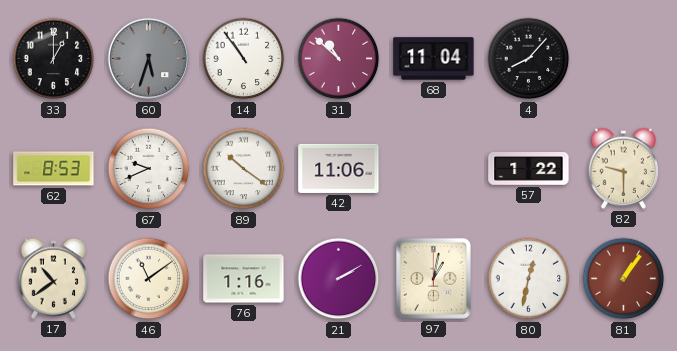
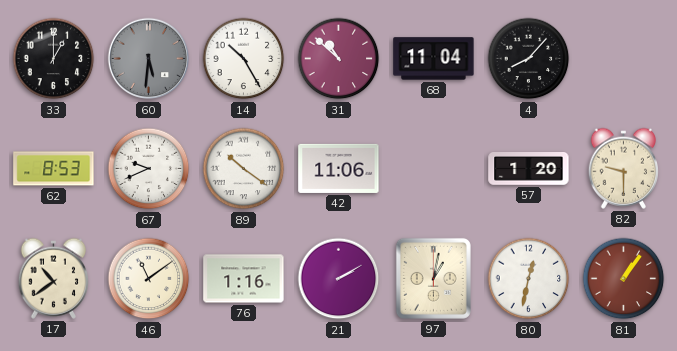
60: 5:33 -> 5:31
14: 10:54 -> 10:25
57: 1:22 -> 1:20
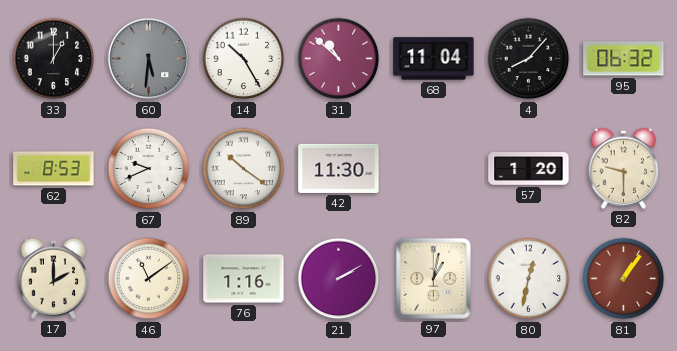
95: none -> 06:32
42: 11:06 -> 11:30
17: 10:39 -> 2:00
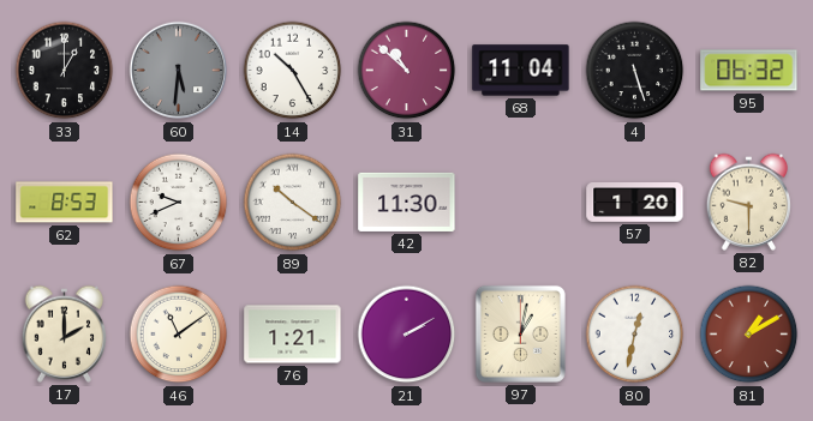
4: 8:07 -> 5:27
76: 1:16 -> 1:21
81: 1:06 -> 1:10
